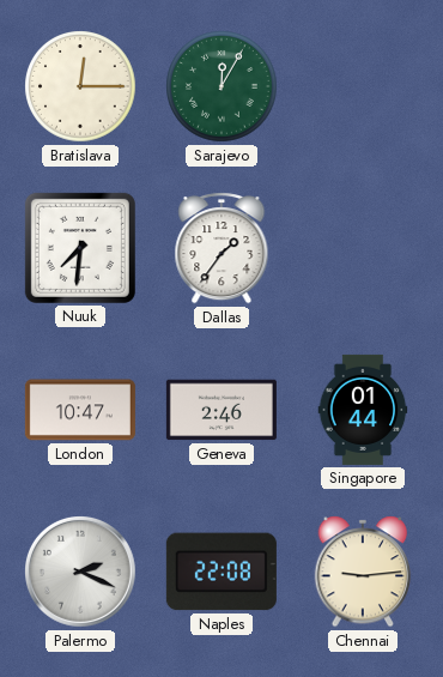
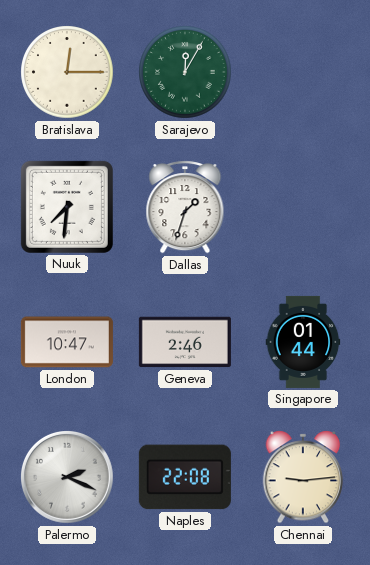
Dallas: 1:36 -> 1:33
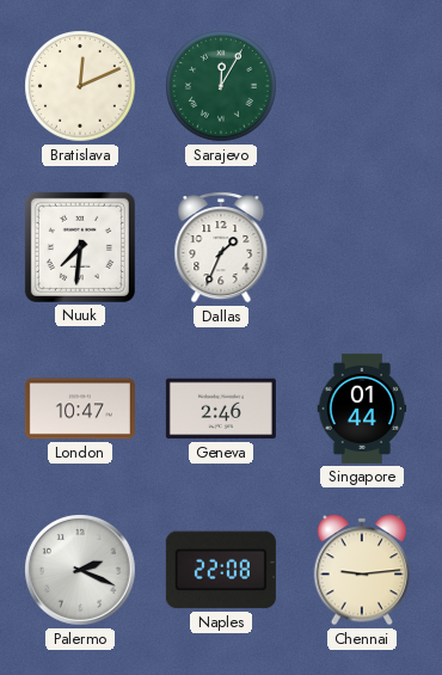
Bratislava: 12:15 -> 12:11
Dallas: 1:33 -> 1:34
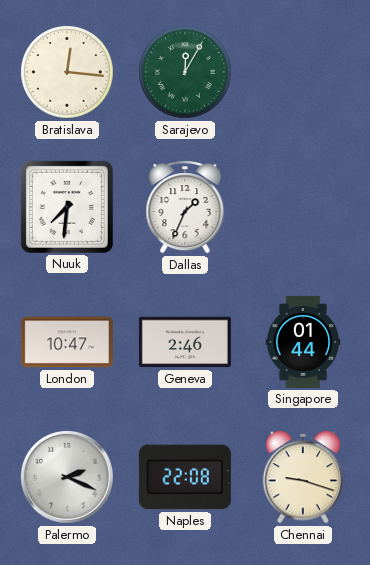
Bratislava: 12:11 -> 12:16
Chennai: 9:14 -> 9:18
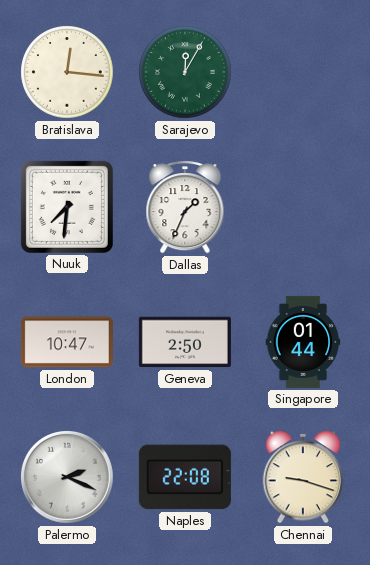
Geneva: 2:46 -> 2:50
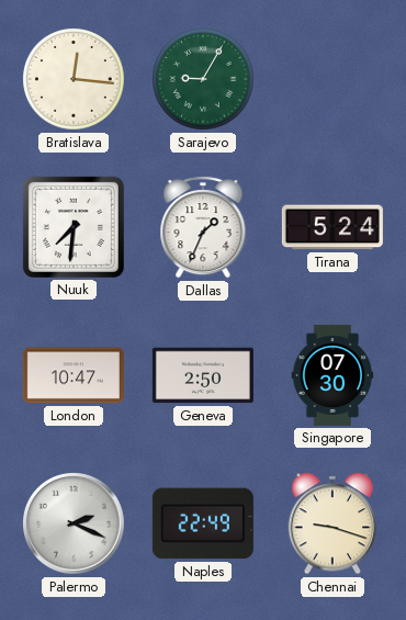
Sarajevo: 12:05 -> 9:05
Tirana: none -> 5:24
Singapore: 01:44 -> 07:30
Naples: 22:08 -> 22:49
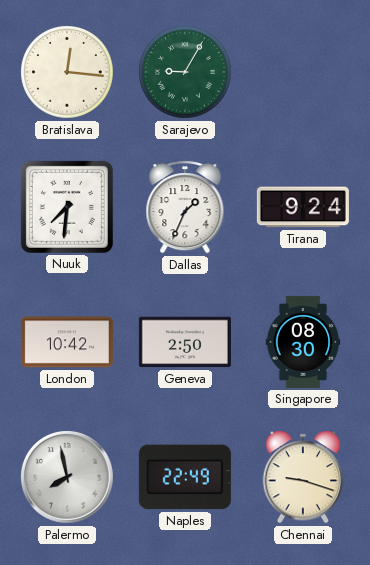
Tirana: 5:24 -> 9:24
London: 10:47 -> 10:42
Singapore: 07:30 -> 08:30
Palermo: 2:19 -> 7:58
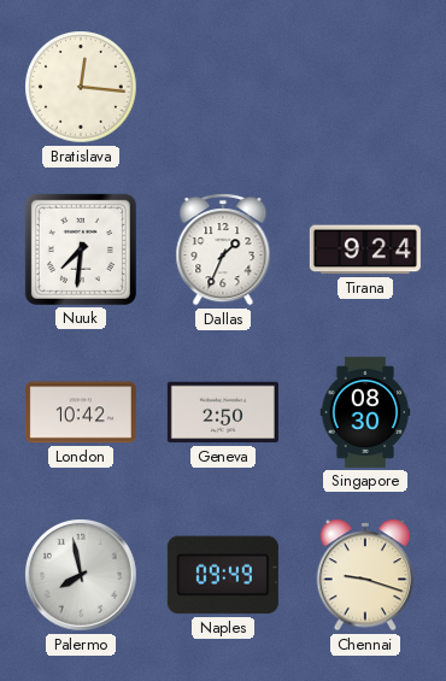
Sarajevo: 9:05 -> none
Naples: 22:49 -> 09:49
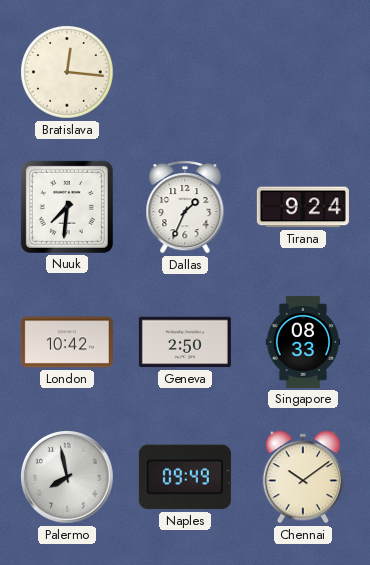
Singapore: 08:30 -> 08:33
Chennai: 9:18 -> 10:09
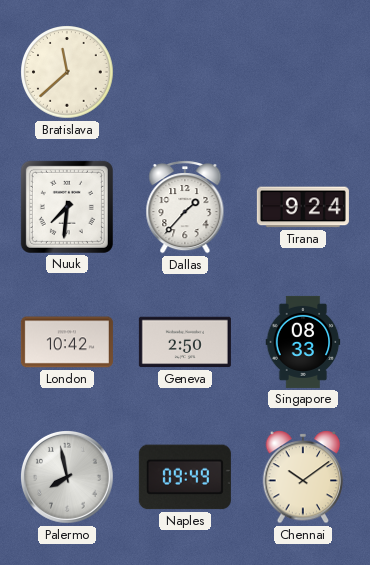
Bratislava: 12:16 -> 11:38
Dallas: 1:34 -> 1:37
